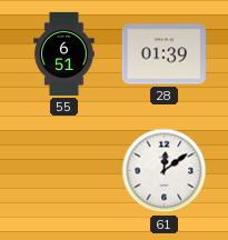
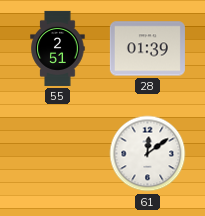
55: 6:51 -> 2:51
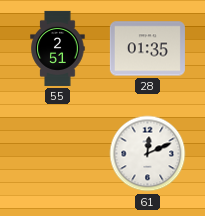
28: 01:39 -> 01:35
61: 12:09 -> 12:11
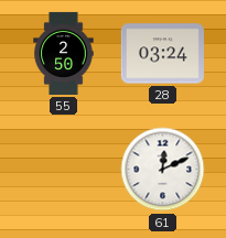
55: 2:51 -> 2:50
28: 01:35 -> 03:24
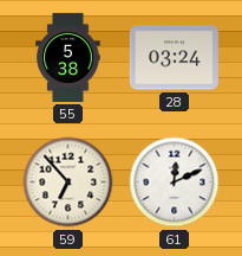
55: 2:50 -> 5:38
59: none -> 6:53
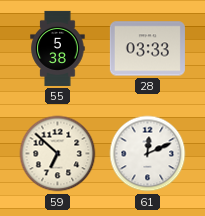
28: 03:24 -> 03:33
59: 6:53 -> 6:52
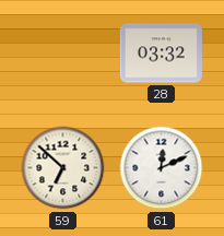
55: 5:38 -> none
28: 03:33 -> 03:32
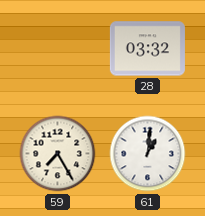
59: 6:52 -> 7:25
61: 12:11 -> 1:01
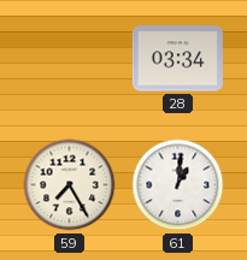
28: 03:32 -> 03:34
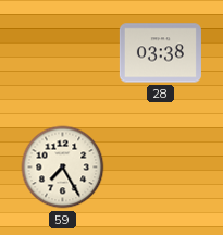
28: 03:34 -> 03:38
61: 1:01 -> none
